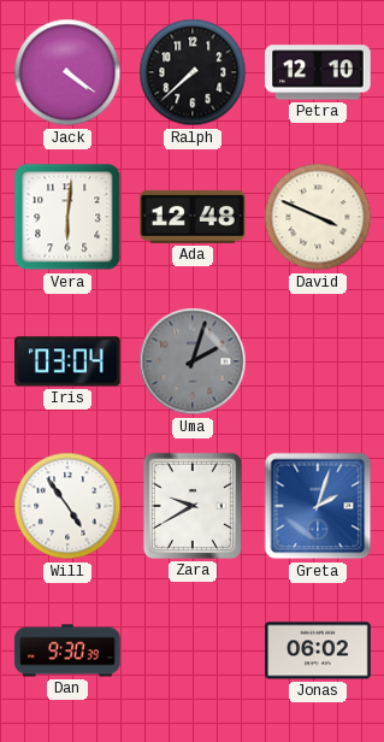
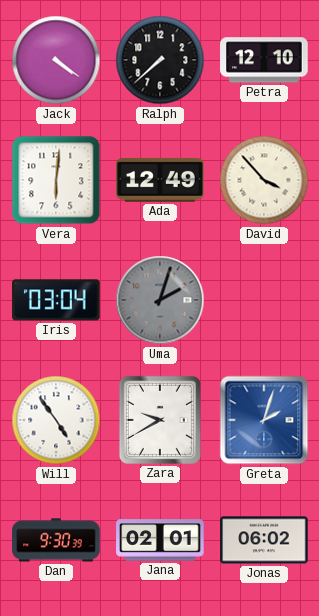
Ada: 12:48 -> 12:49
David: 3:49 -> 3:53
Jana: none -> 02:01
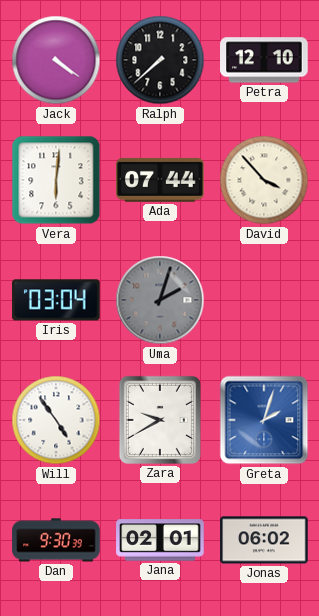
Ada: 12:49 -> 07:44
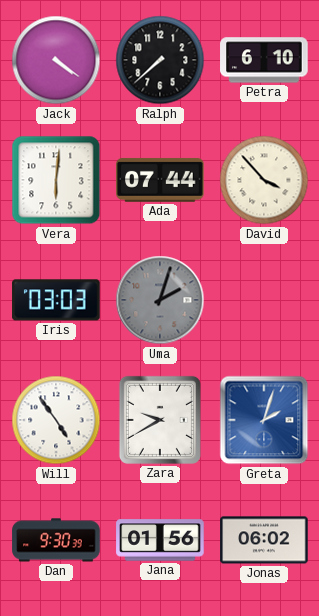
Petra: 12:10 -> 6:10
Iris: 03:04 -> 03:03
Jana: 02:01 -> 01:56
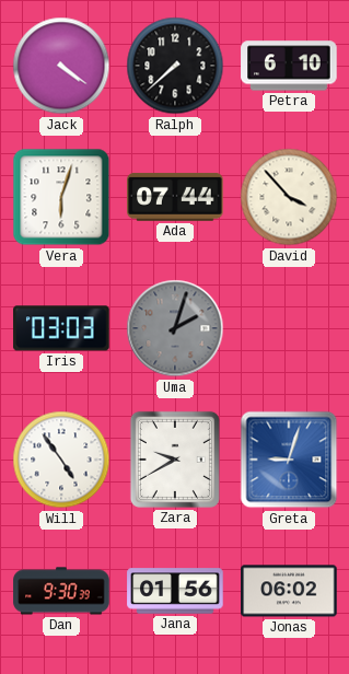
Vera: 6:01 -> 6:03
Greta: 2:03 -> 9:03
